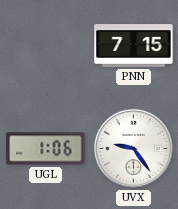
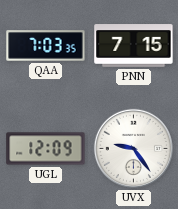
QAA: none -> 7:03
UGL: 1:06 -> 12:09
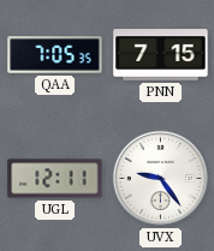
QAA: 7:03 -> 7:05
UGL: 12:09 -> 12:11
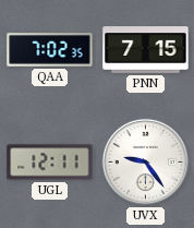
QAA: 7:05 -> 7:02
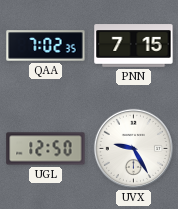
UGL: 12:11 -> 12:50
UVX: 9:24 -> 9:25
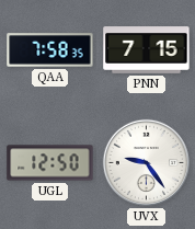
QAA: 7:02 -> 7:58
UVX: 9:25 -> 9:24
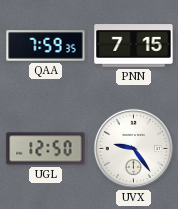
QAA: 7:58 -> 7:59
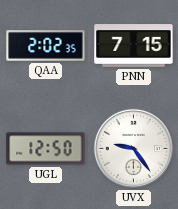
QAA: 7:59 -> 2:02
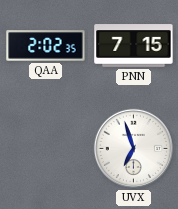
UGL: 12:50 -> none
UVX: 9:24 -> 6:57
